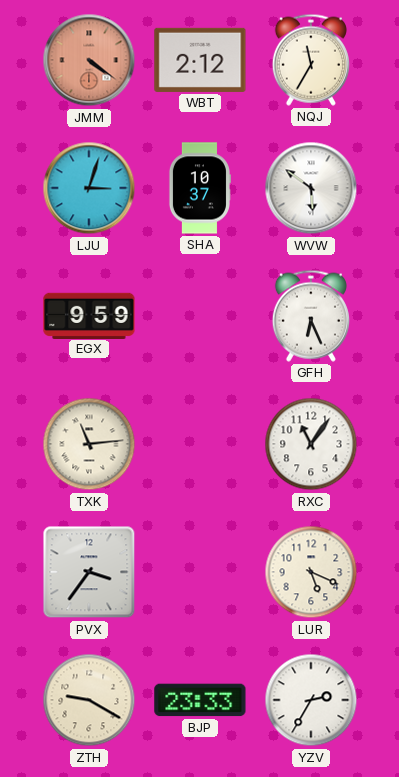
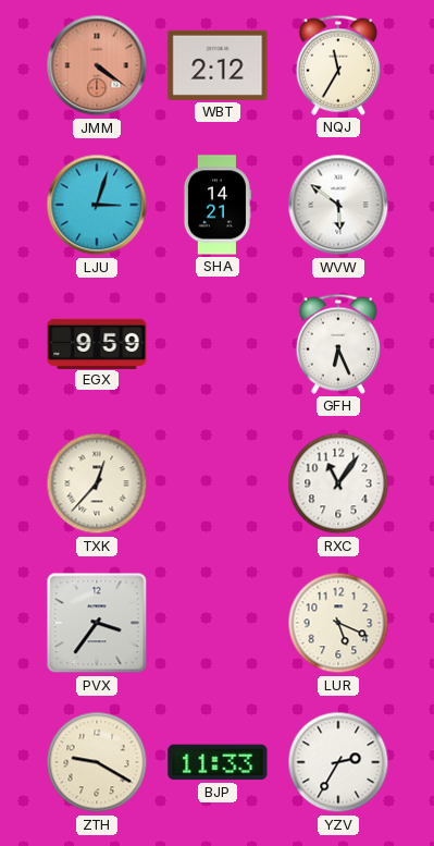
SHA: 10:37 -> 14:21
TXK: 11:14 -> 12:37
BJP: 23:33 -> 11:33
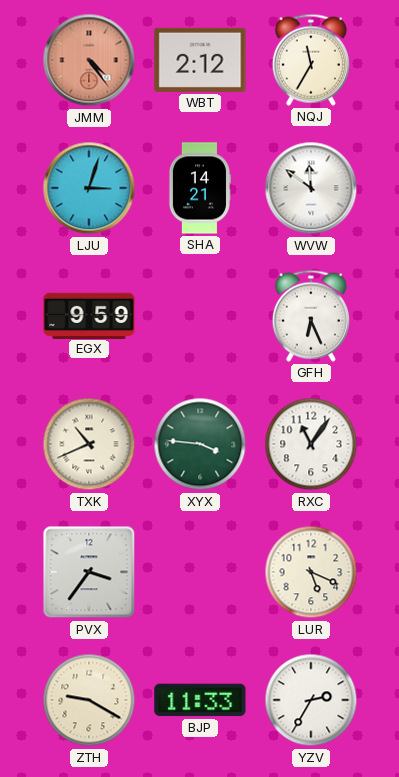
JMM: 4:21 -> 4:24
WVW: 5:51 -> 11:51
TXK: 12:37 -> 10:41
XYX: none -> 3:46
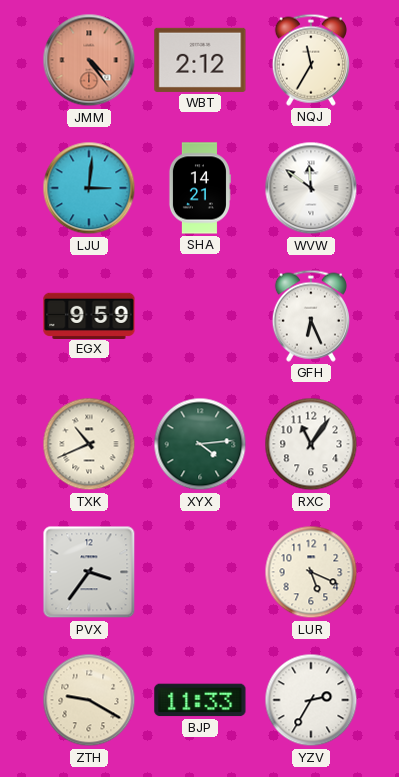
LJU: 3:03 -> 3:01
XYX: 3:46 -> 4:14
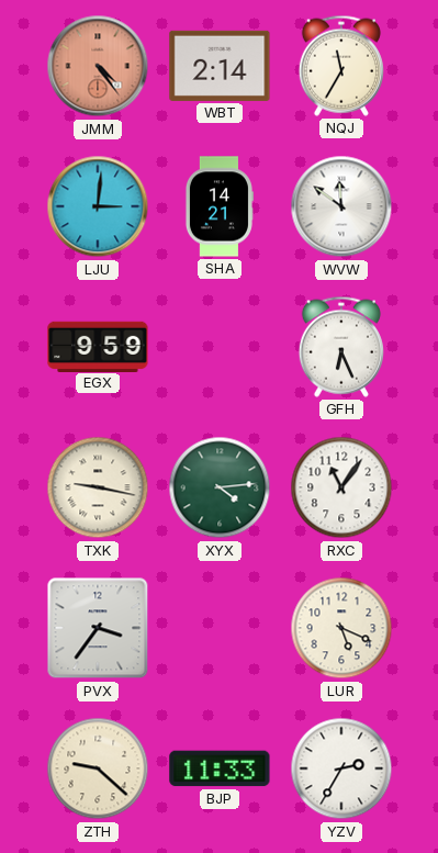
WBT: 2:12 -> 2:14
TXK: 10:41 -> 9:17
ZTH: 9:20 -> 9:22
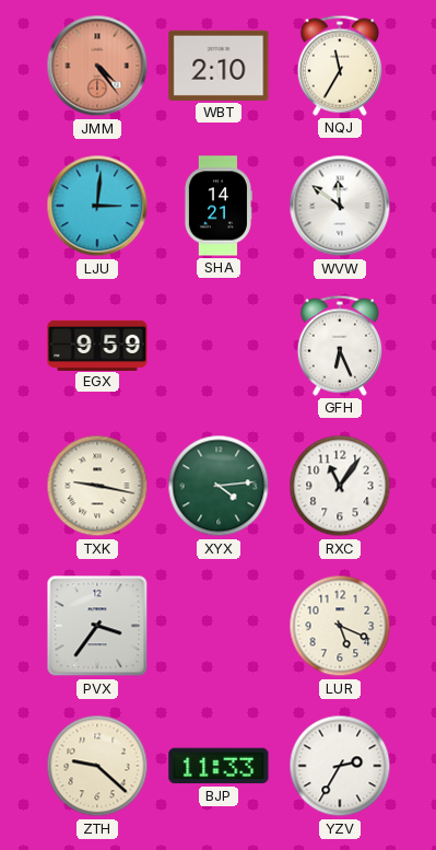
WBT: 2:14 -> 2:10
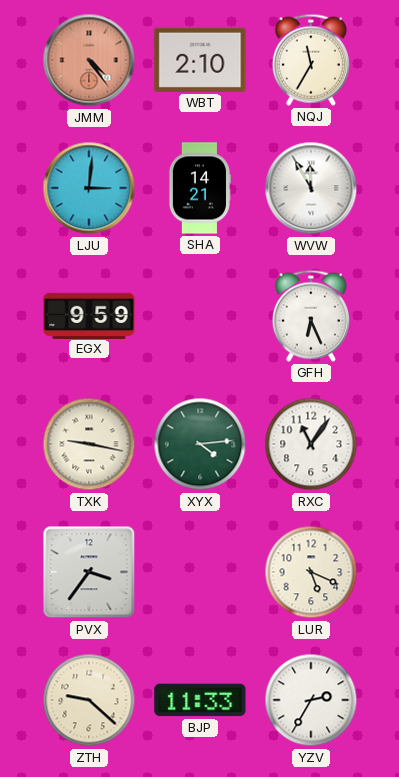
WVW: 11:51 -> 11:55
